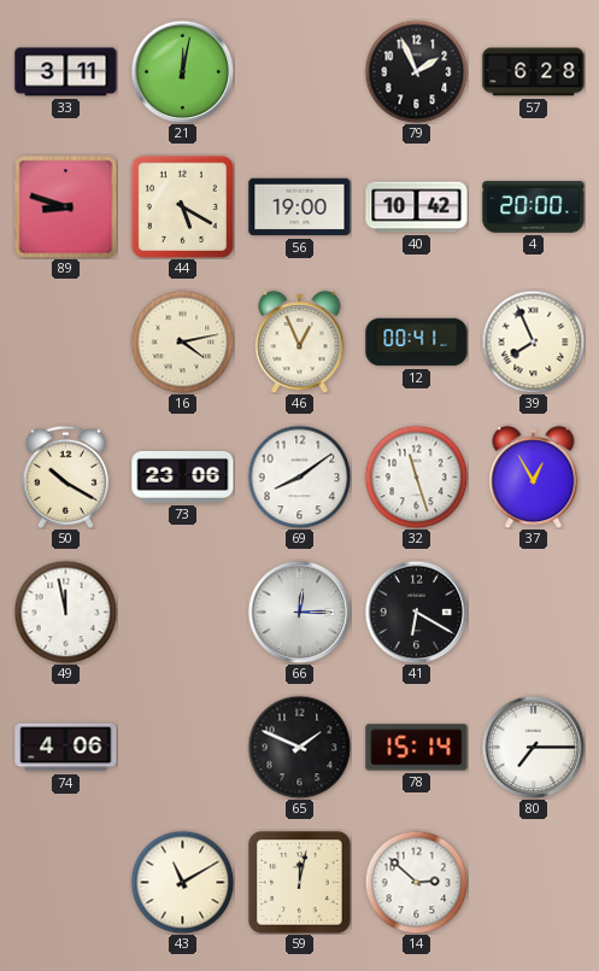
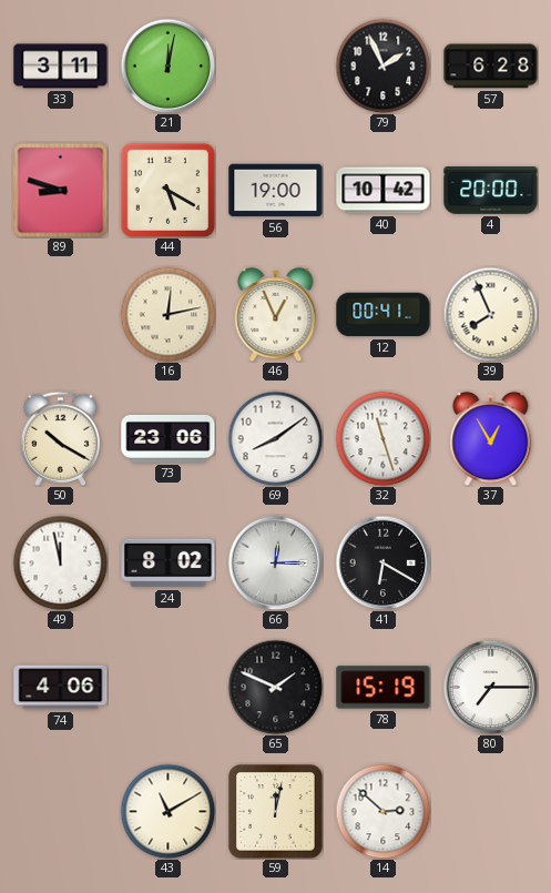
16: 4:13 -> 12:13
24: none -> 8:02
78: 15:14 -> 15:19
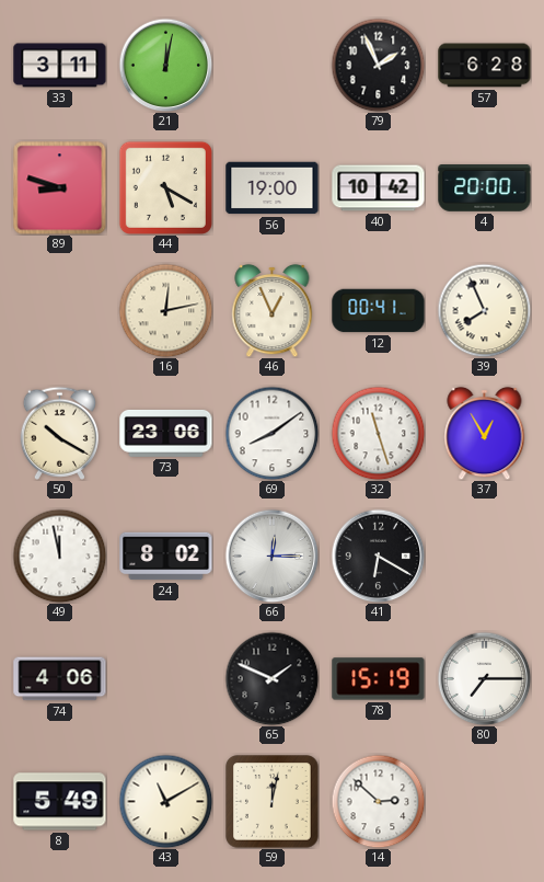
8: none -> 5:49
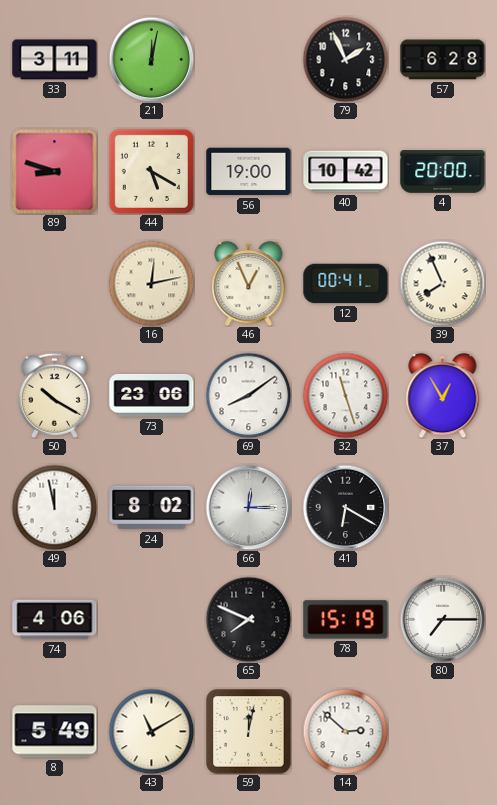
65: 1:49 -> 7:49
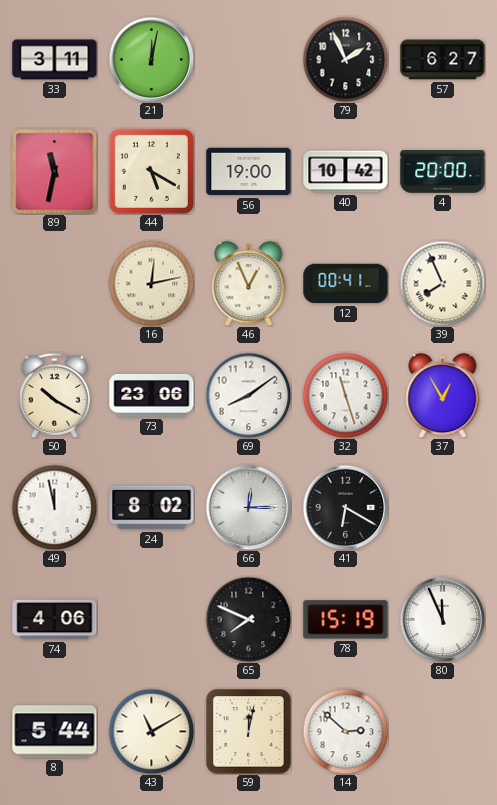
57: 6:28 -> 6:27
89: 8:48 -> 11:32
80: 7:15 -> 11:56
8: 5:49 -> 5:44
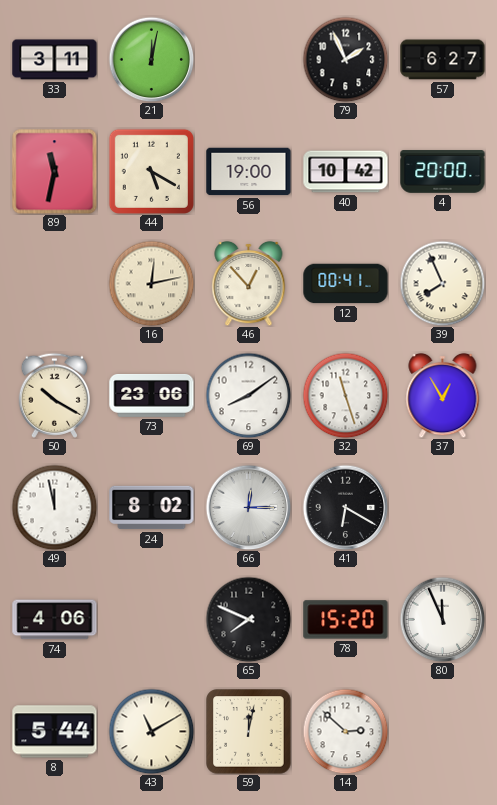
46: 12:56 -> 12:53
78: 15:19 -> 15:20
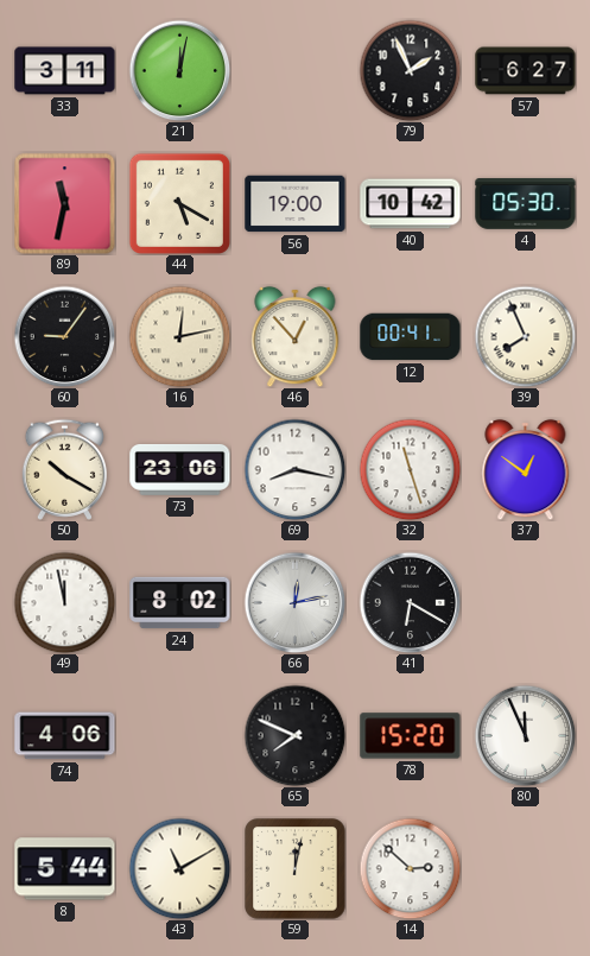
4: 20:00 -> 05:30
60: none -> 9:06
69: 8:09 -> 8:17
37: 12:55 -> 12:51
66: 12:15 -> 12:13
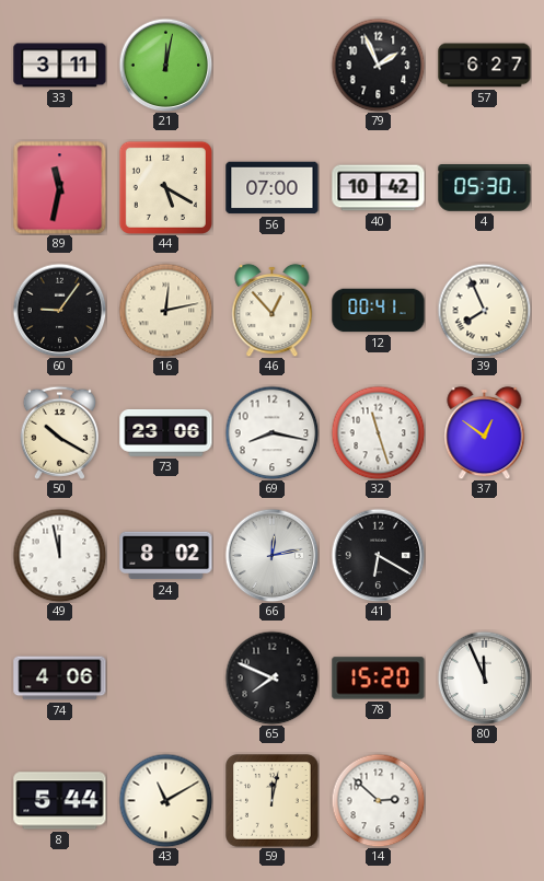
56: 19:00 -> 07:00
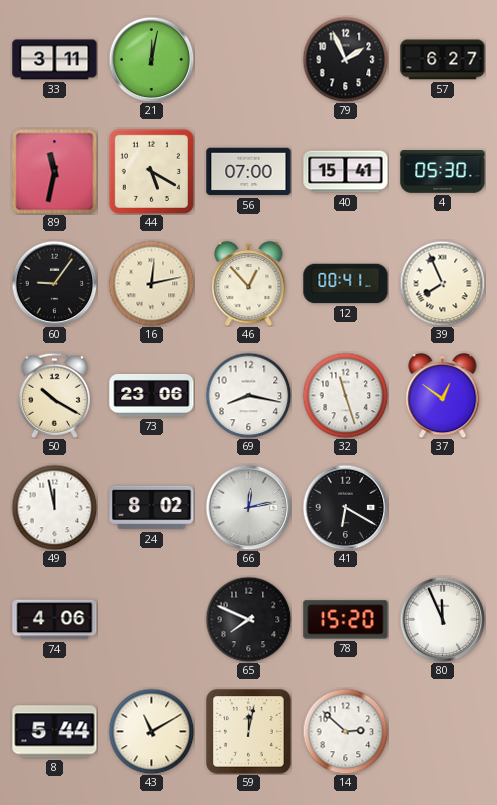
40: 10:42 -> 15:41
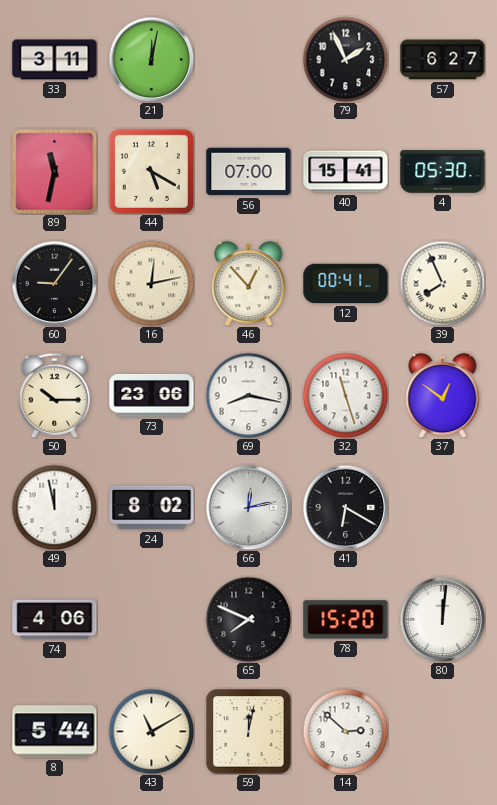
50: 10:20 -> 10:15
80: 11:56 -> 12:01
